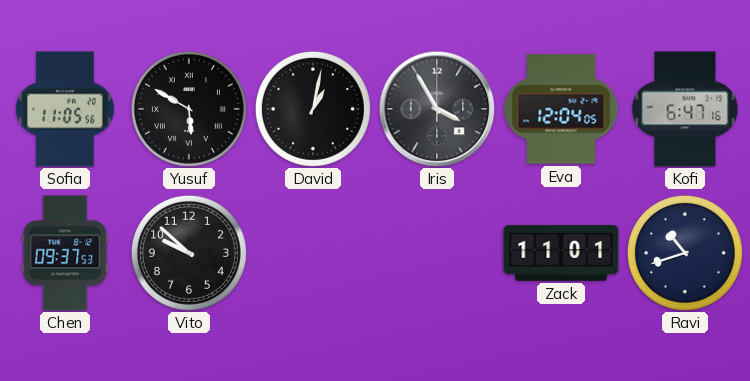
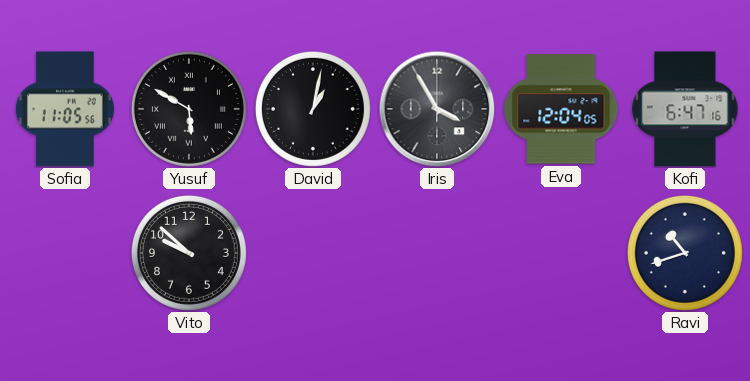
Chen: 09:37 -> none
Zack: 11:01 -> none
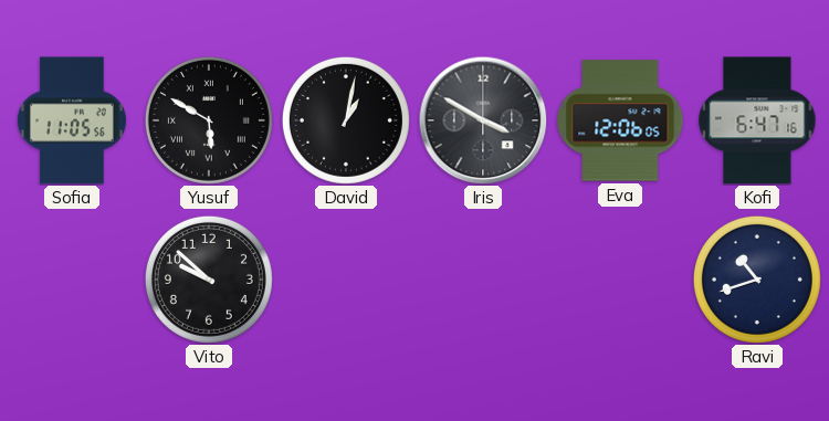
Iris: 3:55 -> 3:50
Eva: 12:04 -> 12:06
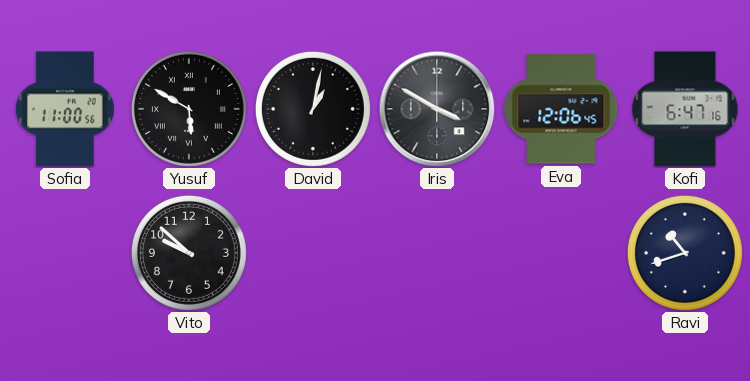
Sofia: 11:05 -> 11:00
Eva: 12:06:05 -> 12:06:45
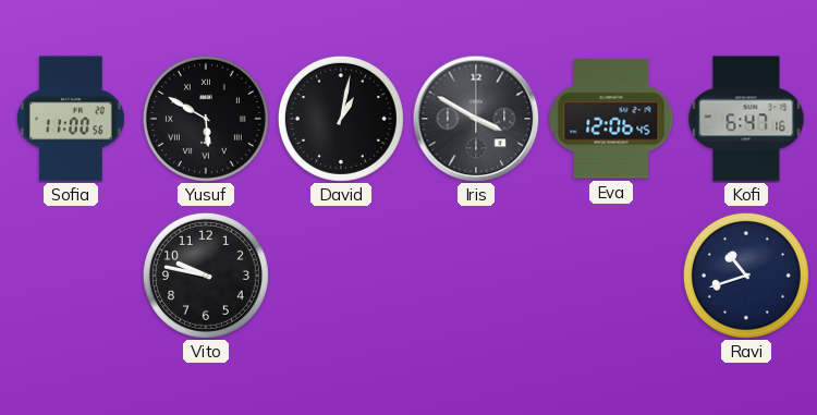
Vito: 9:52 -> 9:47
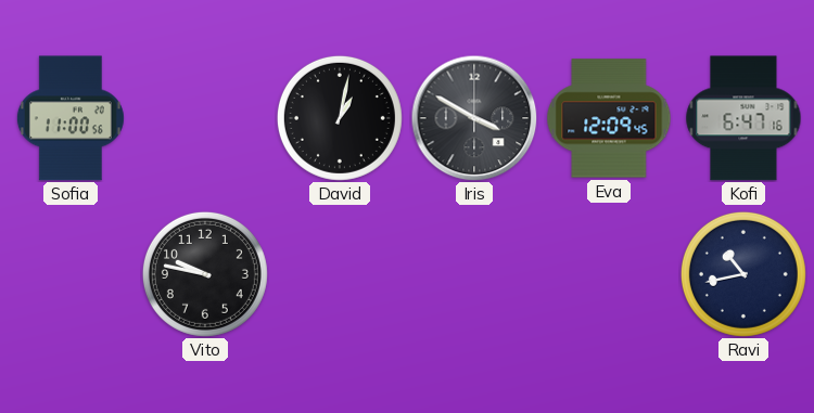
Yusuf: 5:50 -> none
Eva: 12:06 -> 12:09
Ravi: 10:42 -> 10:43
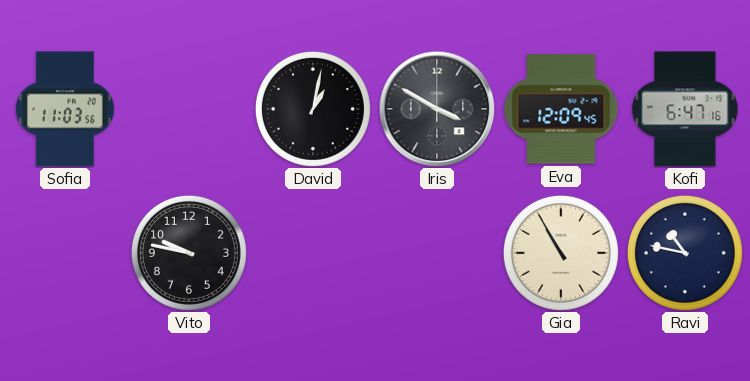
Sofia: 11:00 -> 11:03
Gia: none -> 10:55
Ravi: 10:43 -> 10:47
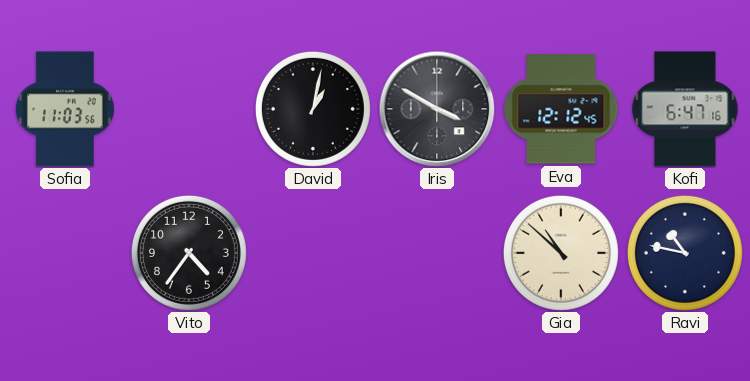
Eva: 12:09 -> 12:12
Vito: 9:47 -> 4:36
Gia: 10:55 -> 10:52
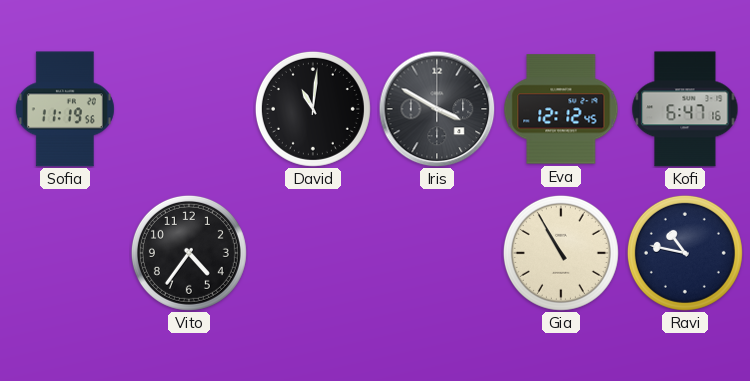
Sofia: 11:03 -> 11:19
David: 1:02 -> 11:01
Gia: 10:52 -> 10:55
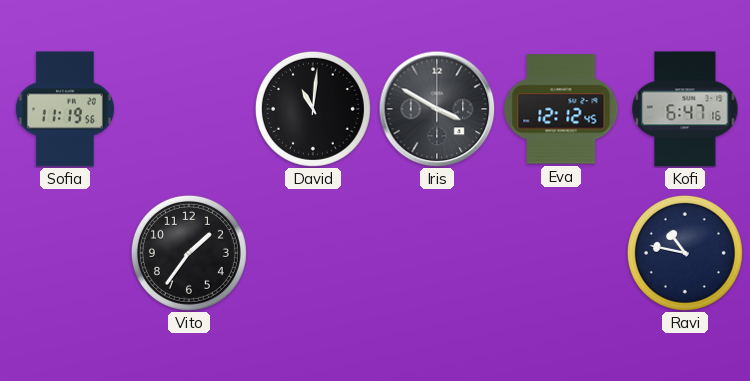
Vito: 4:36 -> 1:36
Gia: 10:55 -> none
